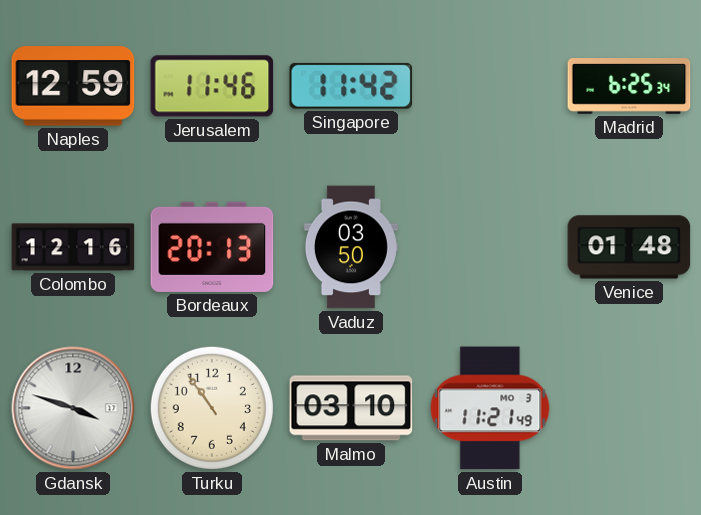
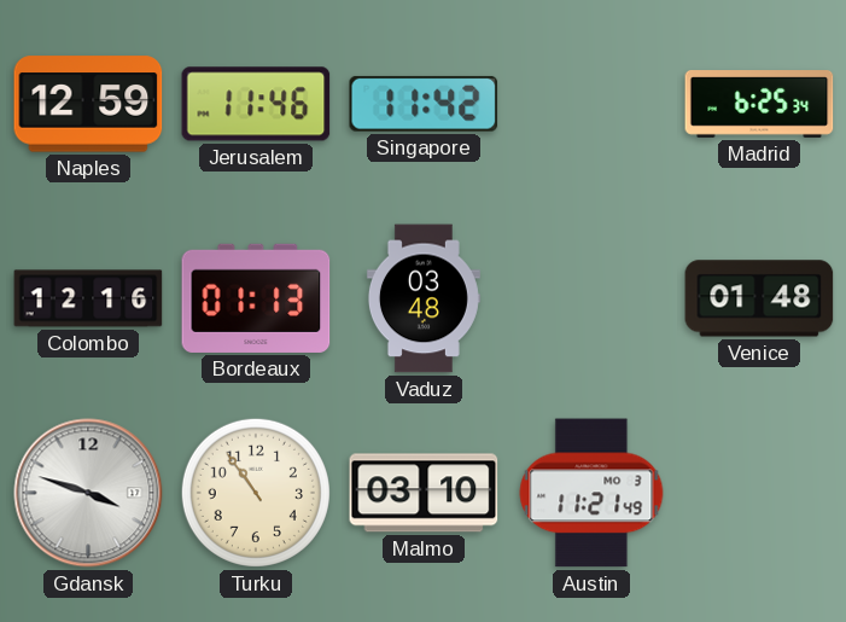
Bordeaux: 20:13 -> 01:13
Vaduz: 03:50 -> 03:48
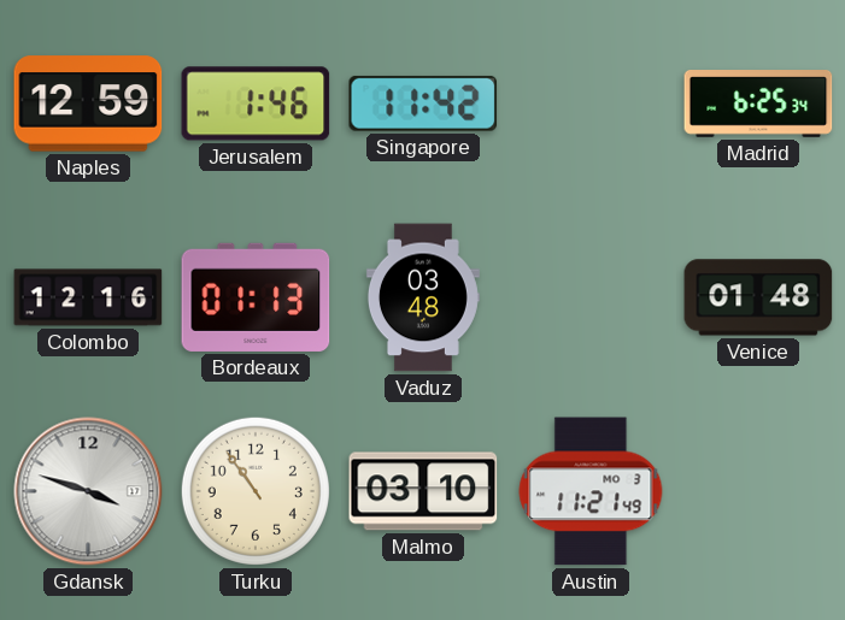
Jerusalem: 11:46 -> 1:46
